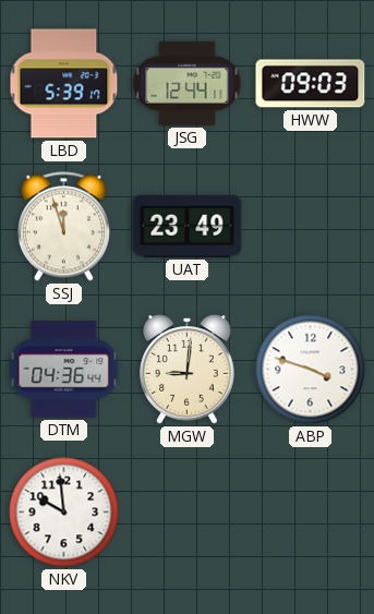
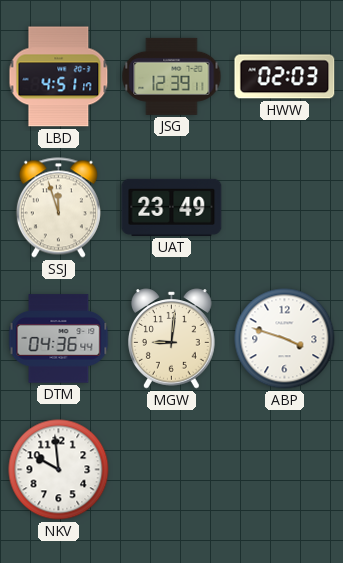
LBD: 5:39 -> 4:51
JSG: 12:44 -> 12:39
HWW: 09:03 -> 02:03
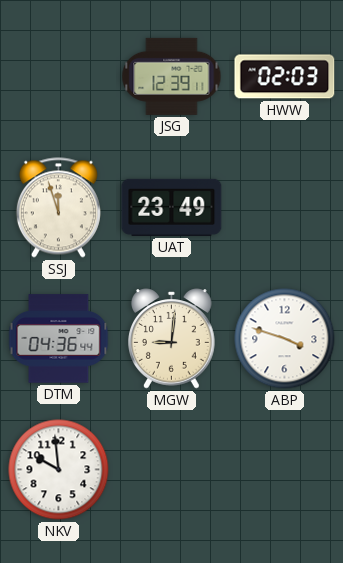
LBD: 4:51 -> none
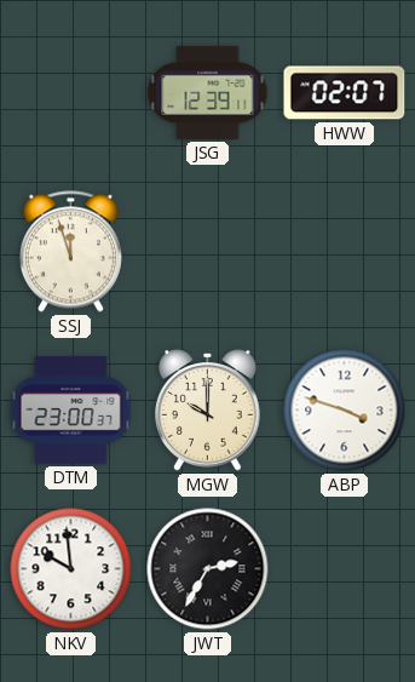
HWW: 02:03 -> 02:07
UAT: 23:49 -> none
DTM: 04:36 -> 23:00
MGW: 9:01 -> 10:00
JWT: none -> 2:35
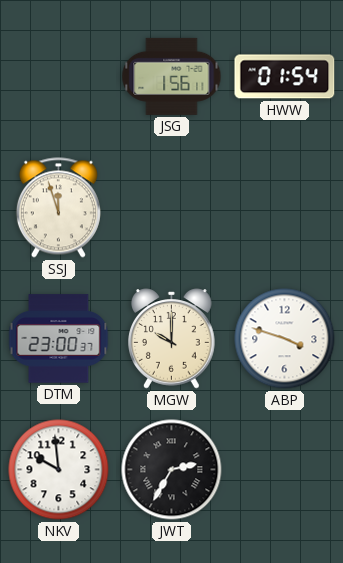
JSG: 12:39 -> 1:56
HWW: 02:07 -> 01:54
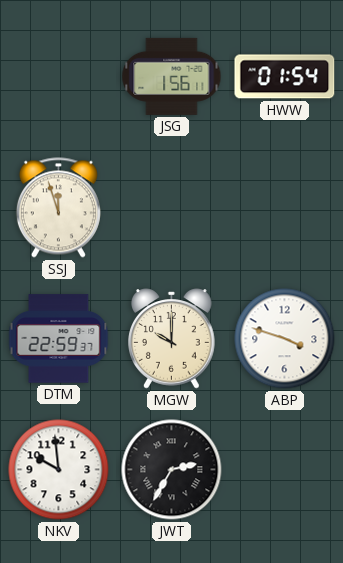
DTM: 23:00 -> 22:59
